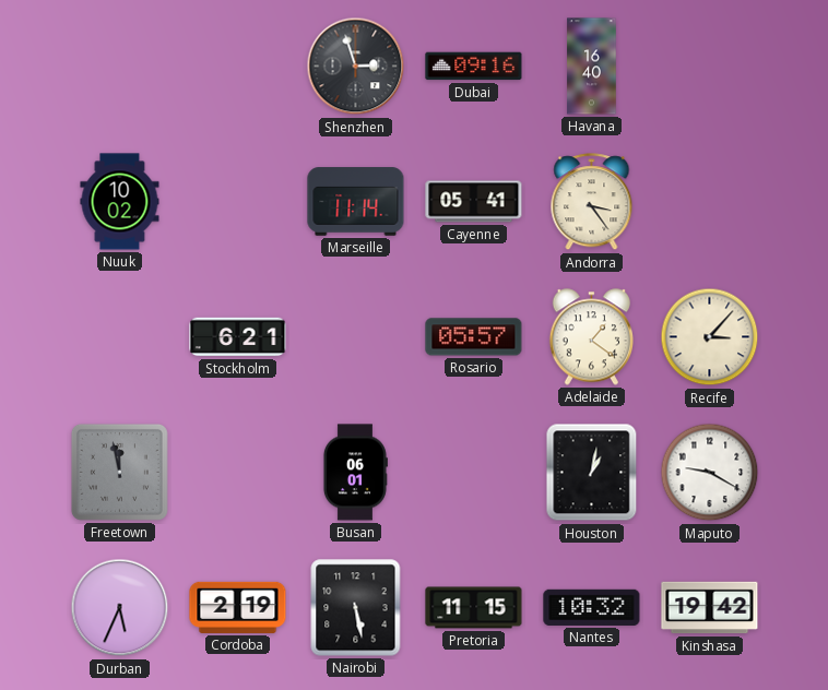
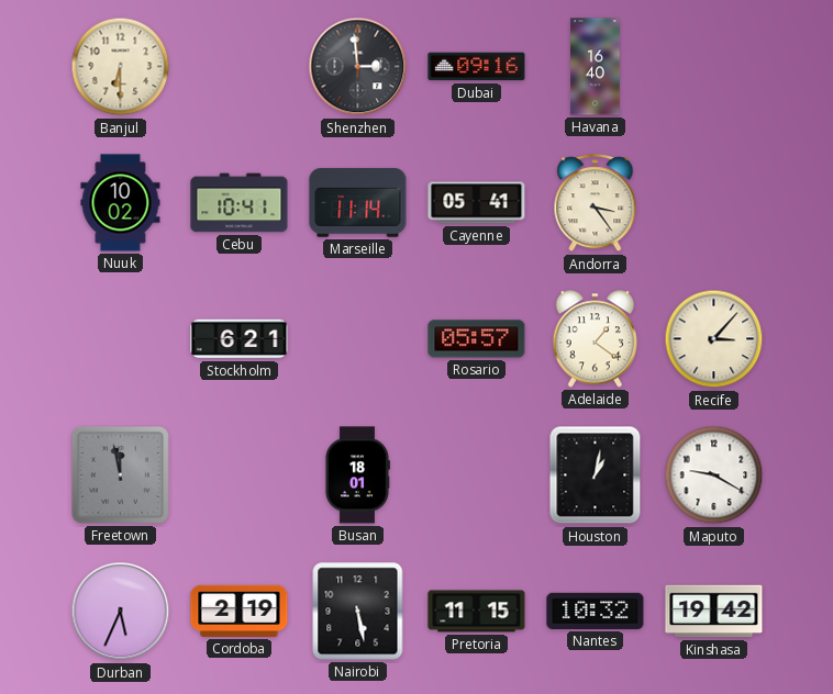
Banjul: none -> 6:30
Shenzhen: 2:57 -> 2:59
Cebu: none -> 10:41
Busan: 06:01 -> 18:01
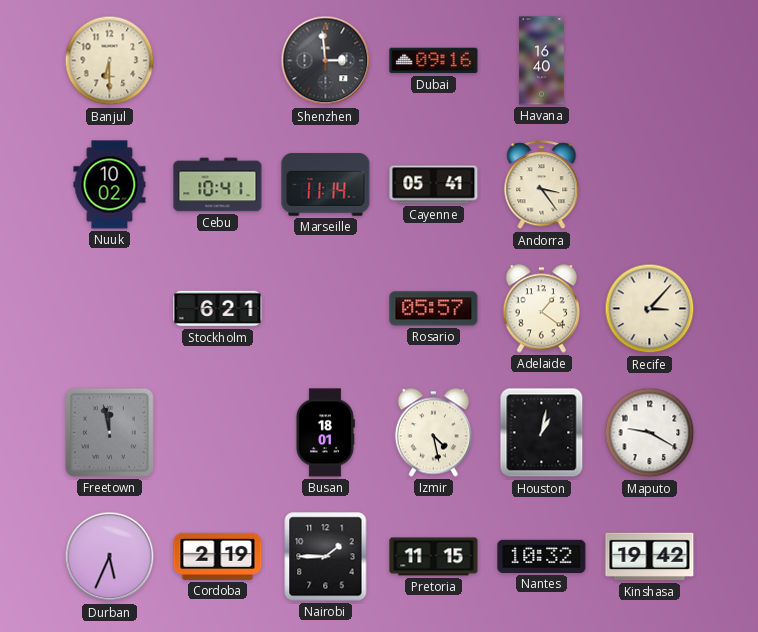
Izmir: none -> 4:28
Nairobi: 5:28 -> 1:45
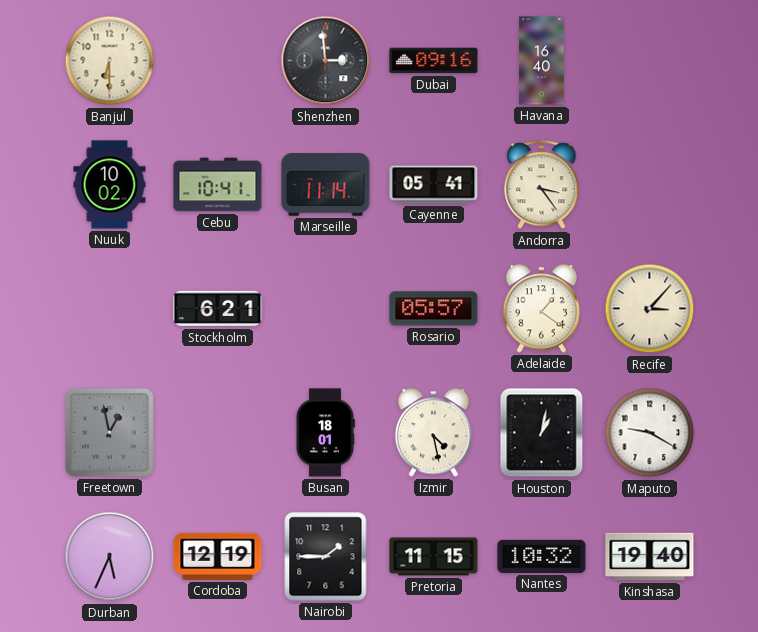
Freetown: 11:58 -> 12:58
Cordoba: 2:19 -> 12:19
Kinshasa: 19:42 -> 19:40
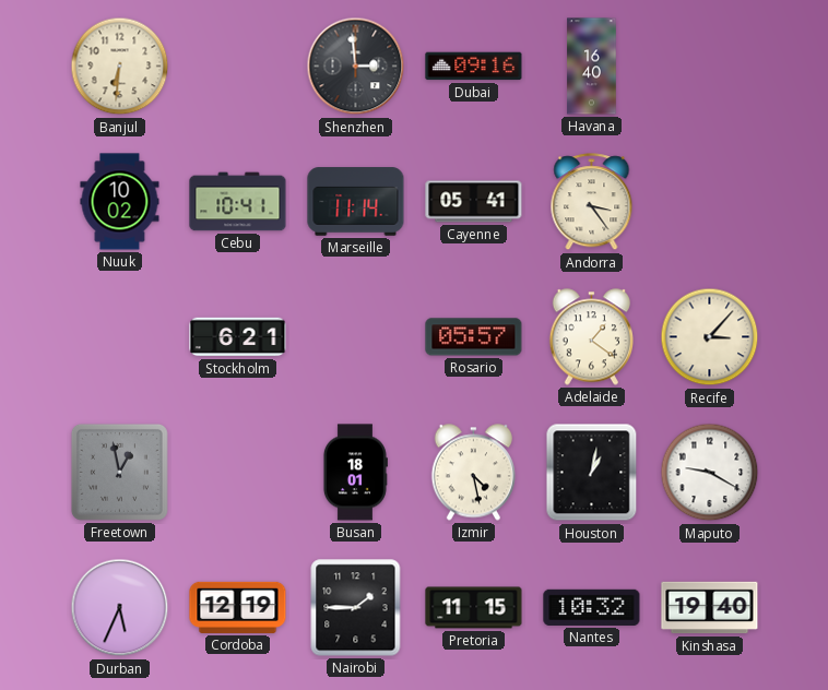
Banjul: 6:30 -> 6:31
